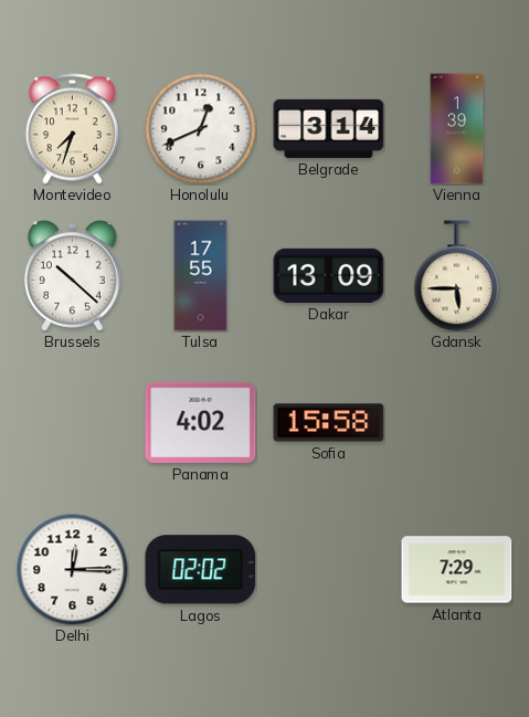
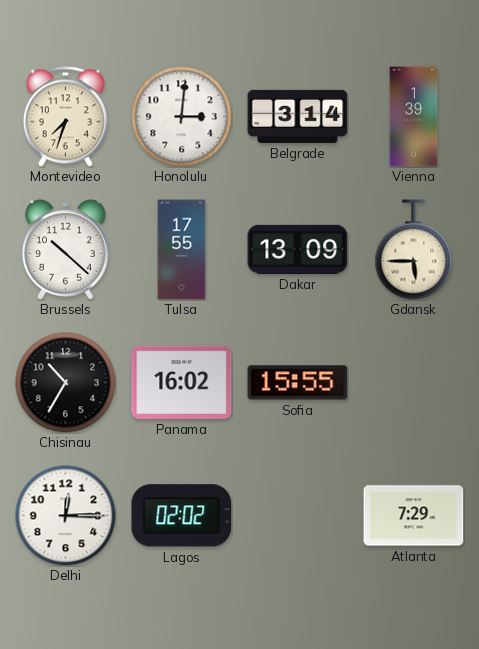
Honolulu: 12:41 -> 3:01
Chisinau: none -> 10:35
Panama: 4:02 -> 16:02
Sofia: 15:58 -> 15:55
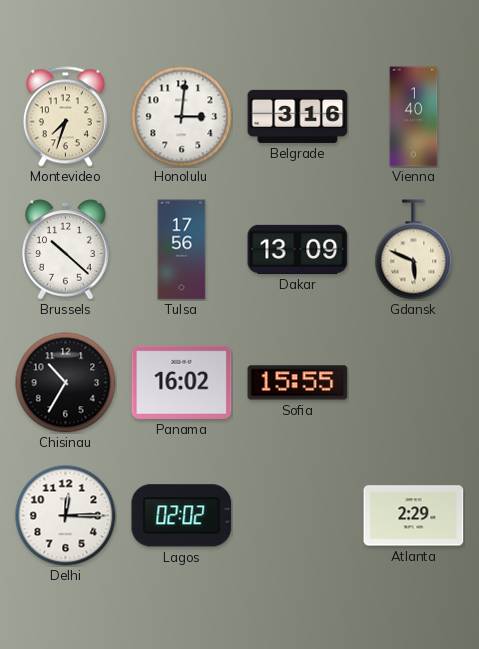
Belgrade: 3:14 -> 3:16
Vienna: 1:39 -> 1:40
Tulsa: 17:55 -> 17:56
Gdansk: 5:45 -> 5:49
Atlanta: 7:29 -> 2:29
